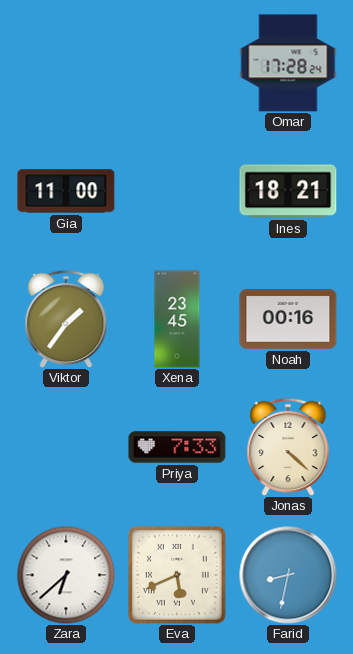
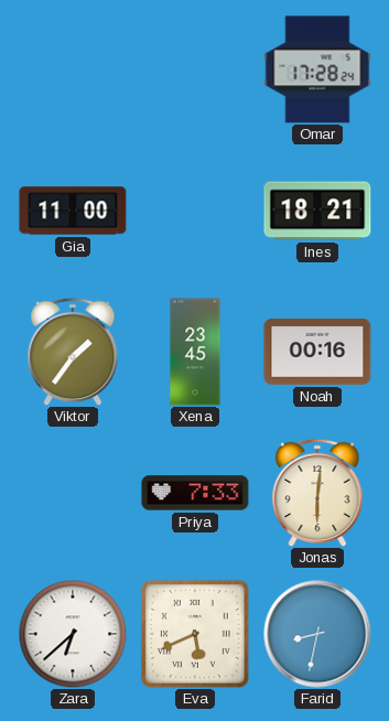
Jonas: 4:22 -> 6:01
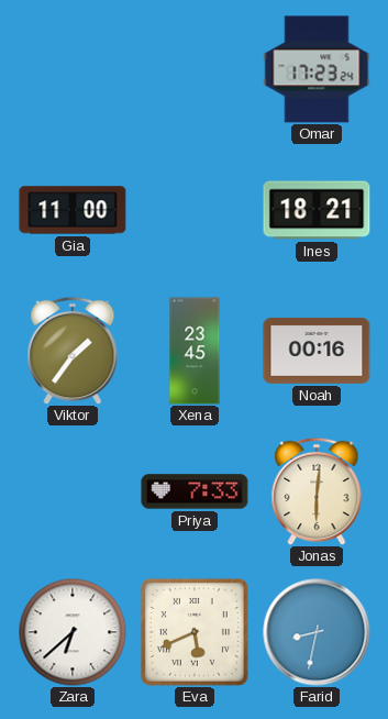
Omar: 17:28 -> 17:23
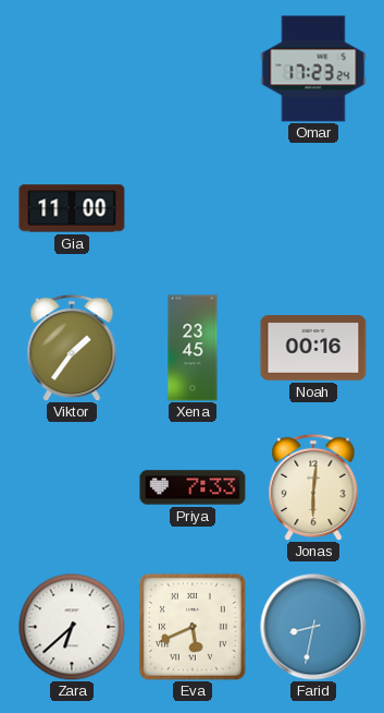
Ines: 18:21 -> none
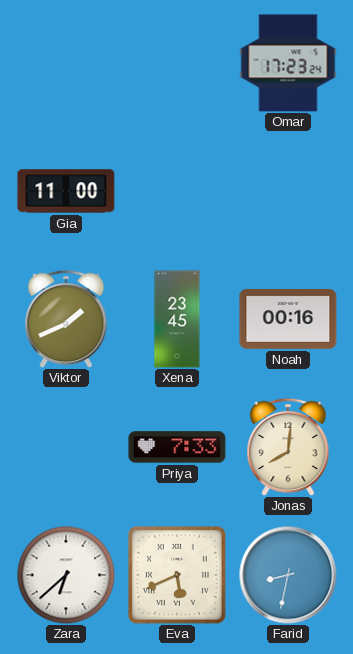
Viktor: 1:36 -> 1:41
Jonas: 6:01 -> 8:01
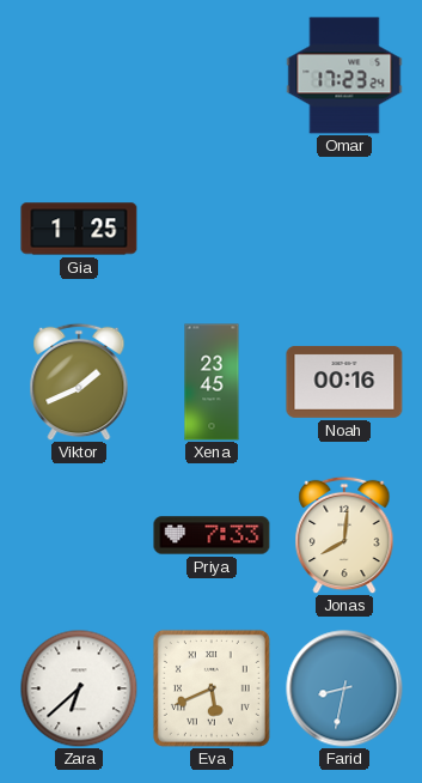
Gia: 11:00 -> 1:25
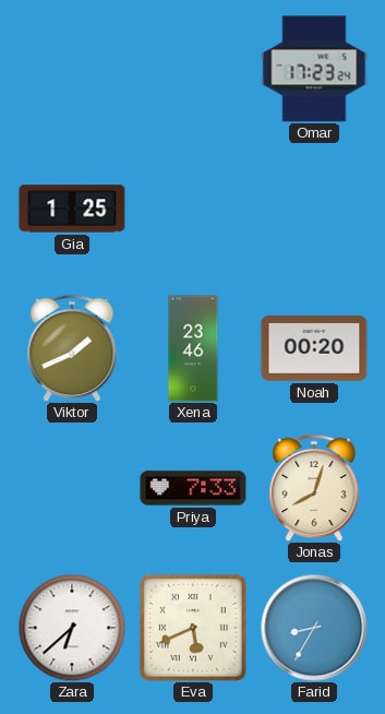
Xena: 23:45 -> 23:46
Noah: 00:16 -> 00:20
Jonas: 8:01 -> 8:03
Farid: 8:32 -> 8:35
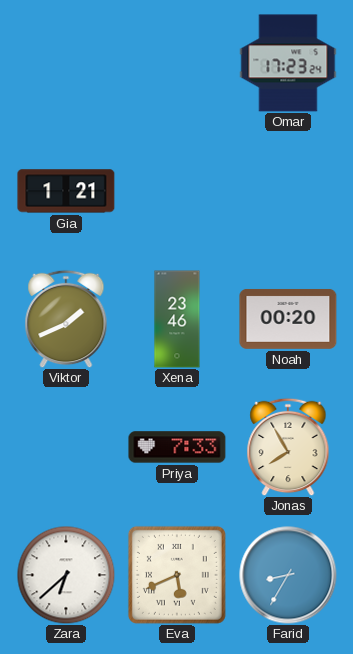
Gia: 1:25 -> 1:21
Jonas: 8:03 -> 7:55
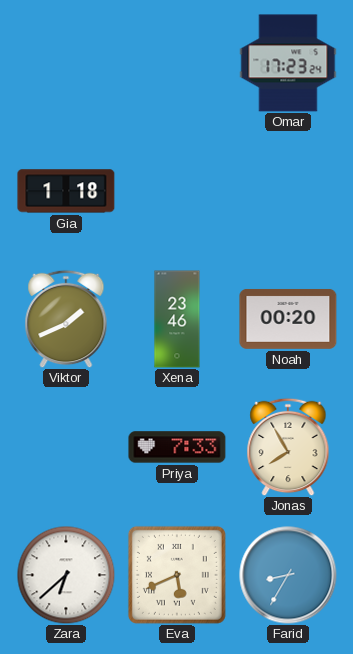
Gia: 1:21 -> 1:18
